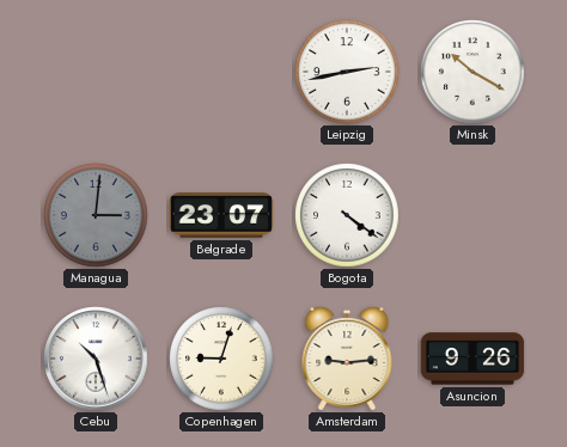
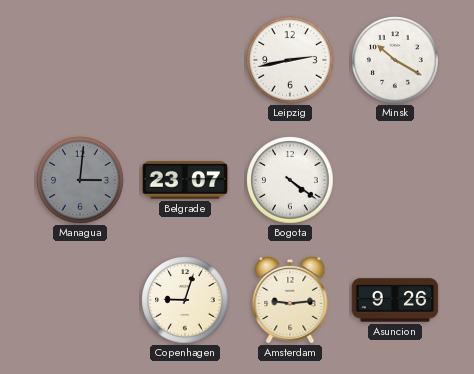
Cebu: 10:27 -> none
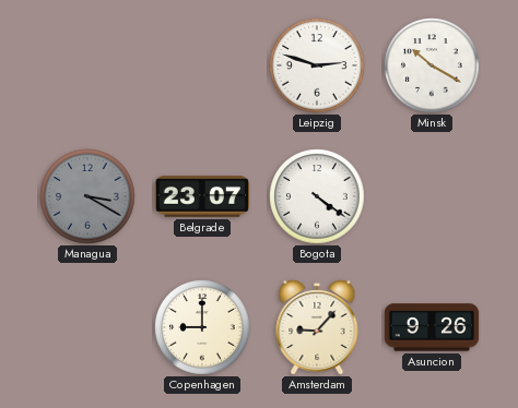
Leipzig: 2:43 -> 2:48
Managua: 3:01 -> 3:20
Copenhagen: 9:03 -> 9:00
Amsterdam: 9:14 -> 9:07
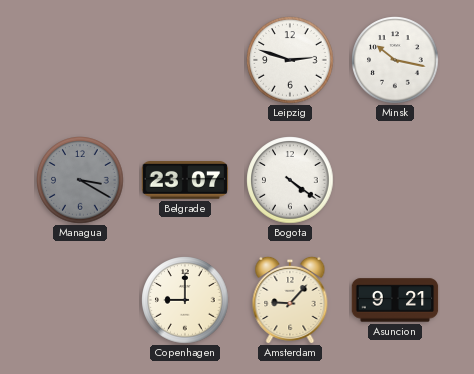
Minsk: 10:20 -> 10:17
Asuncion: 9:26 -> 9:21
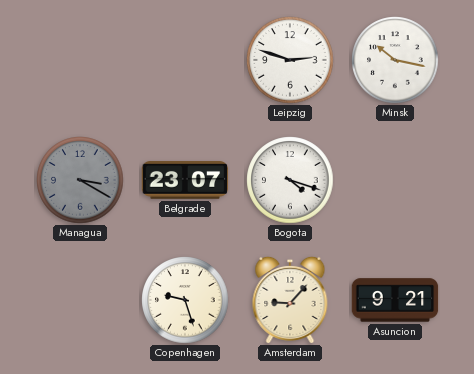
Bogota: 4:21 -> 4:18
Copenhagen: 9:00 -> 9:27
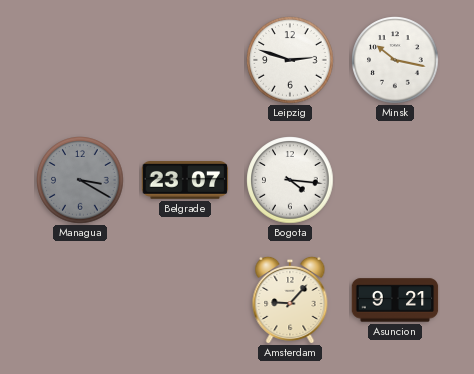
Bogota: 4:18 -> 4:16
Copenhagen: 9:27 -> none
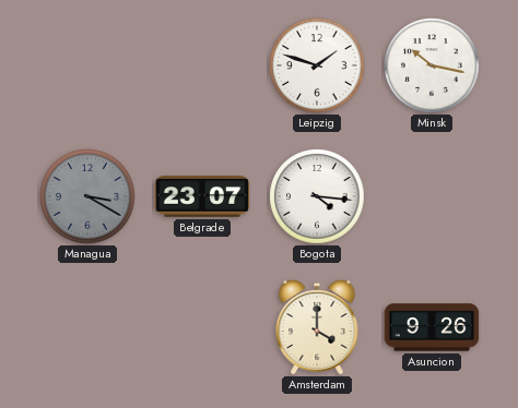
Leipzig: 2:48 -> 1:48
Amsterdam: 9:07 -> 4:00
Asuncion: 9:21 -> 9:26
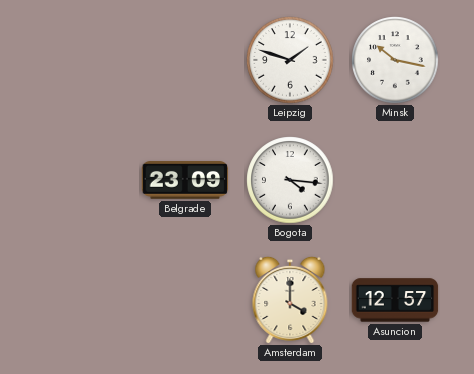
Managua: 3:20 -> none
Belgrade: 23:07 -> 23:09
Asuncion: 9:26 -> 12:57
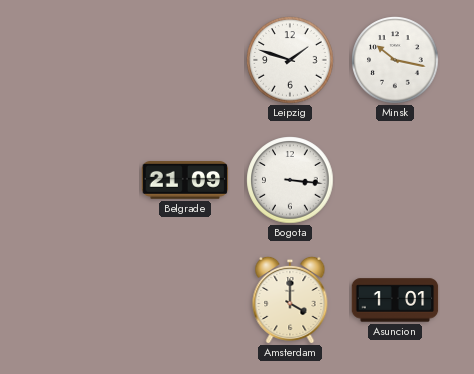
Belgrade: 23:09 -> 21:09
Bogota: 4:16 -> 3:16
Asuncion: 12:57 -> 1:01
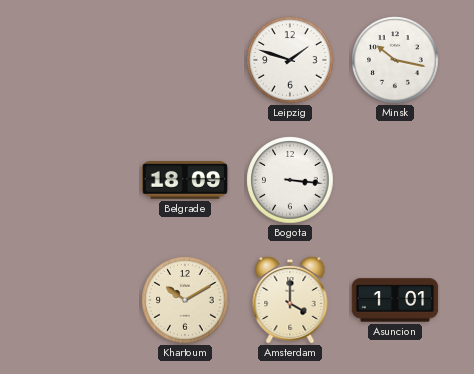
Belgrade: 21:09 -> 18:09
Khartoum: none -> 10:10
